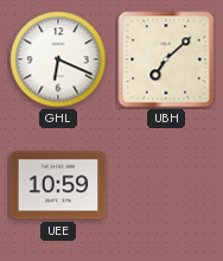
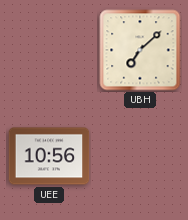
GHL: 6:19 -> none
UEE: 10:59 -> 10:56
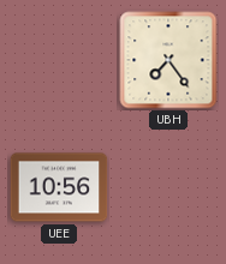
UBH: 7:08 -> 7:24
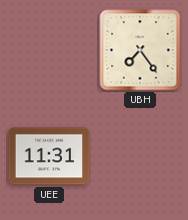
UEE: 10:56 -> 11:31
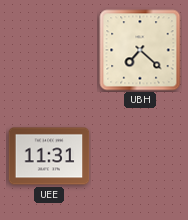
UBH: 7:24 -> 7:22
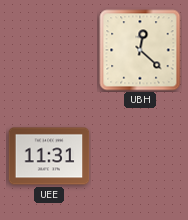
UBH: 7:22 -> 12:22
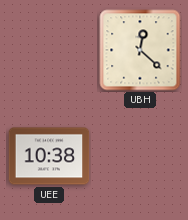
UEE: 11:31 -> 10:38
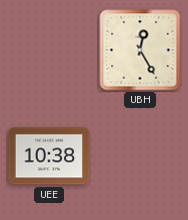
UBH: 12:22 -> 12:25
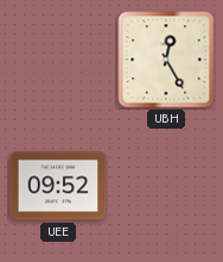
UEE: 10:38 -> 09:52
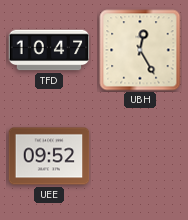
TFD: none -> 10:47
